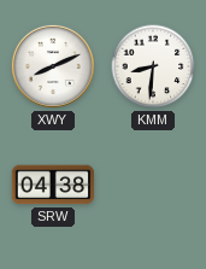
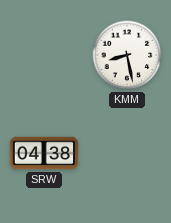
XWY: 8:11 -> none
KMM: 8:31 -> 8:28
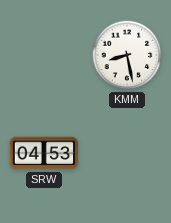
SRW: 04:38 -> 04:53
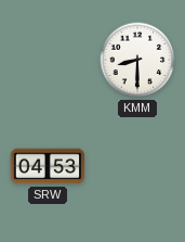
KMM: 8:28 -> 8:30
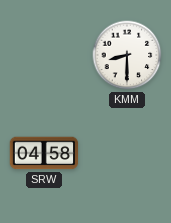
SRW: 04:53 -> 04:58
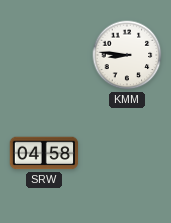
KMM: 8:30 -> 8:46
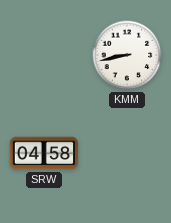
KMM: 8:46 -> 8:43
